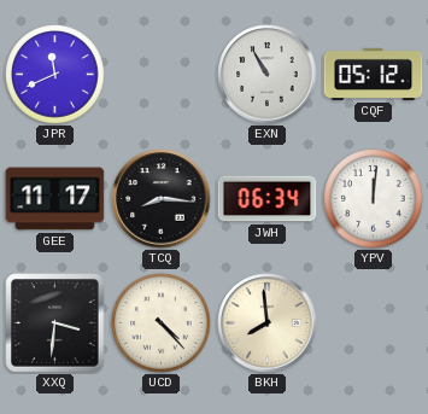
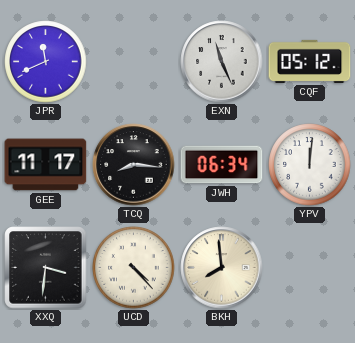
EXN: 10:55 -> 11:26
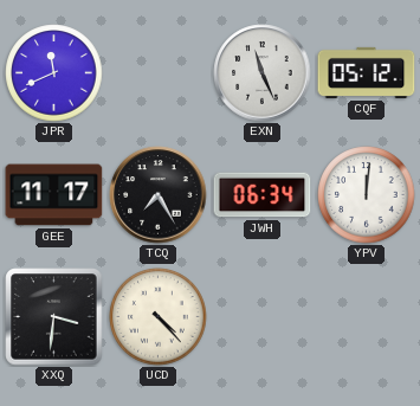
TCQ: 8:16 -> 7:25
BKH: 7:59 -> none
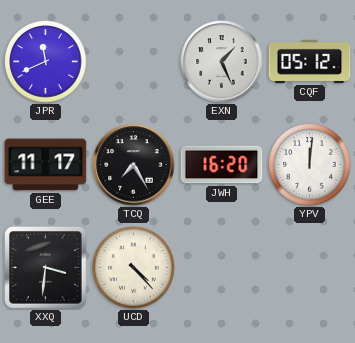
EXN: 11:26 -> 1:26
JWH: 06:34 -> 16:20
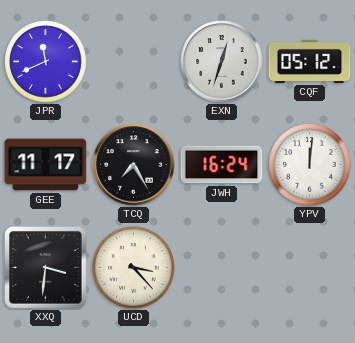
EXN: 1:26 -> 12:33
JWH: 16:20 -> 16:24
UCD: 4:23 -> 3:23
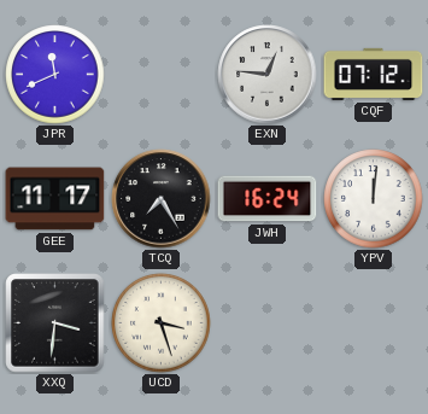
EXN: 12:33 -> 12:46
CQF: 05:12 -> 07:12
UCD: 3:23 -> 3:27
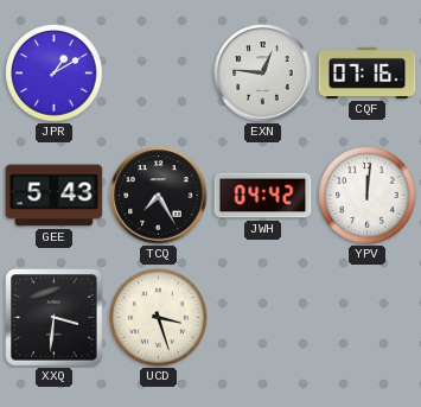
JPR: 11:41 -> 1:10
CQF: 07:12 -> 07:16
GEE: 11:17 -> 5:43
JWH: 16:24 -> 04:42
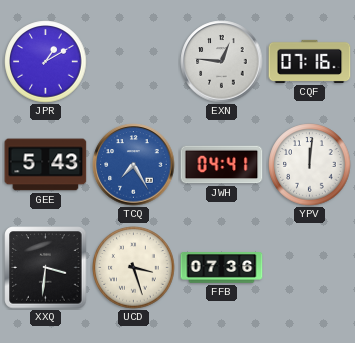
TCQ dial: black -> blue
JWH: 04:42 -> 04:41
FFB: none -> 07:36
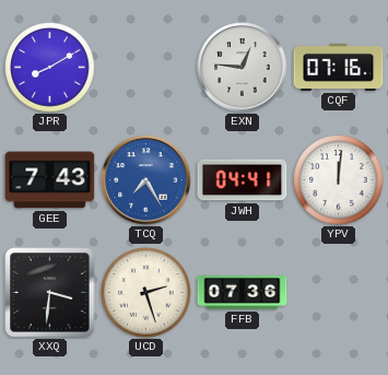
JPR: 1:10 -> 8:10
GEE: 5:43 -> 7:43
UCD: 3:27 -> 2:27
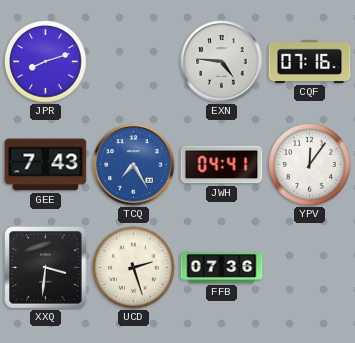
JPR: 8:10 -> 8:12
EXN: 12:46 -> 4:46
YPV: 12:01 -> 12:06
